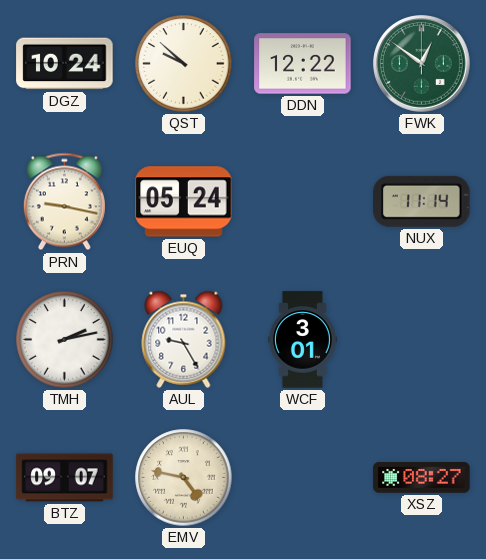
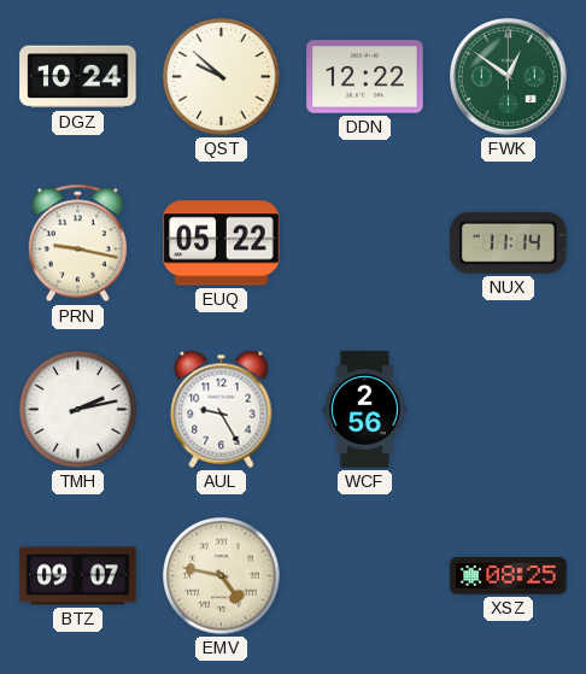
EUQ: 05:24 -> 05:22
WCF: 3:01 -> 2:56
XSZ: 08:27 -> 08:25
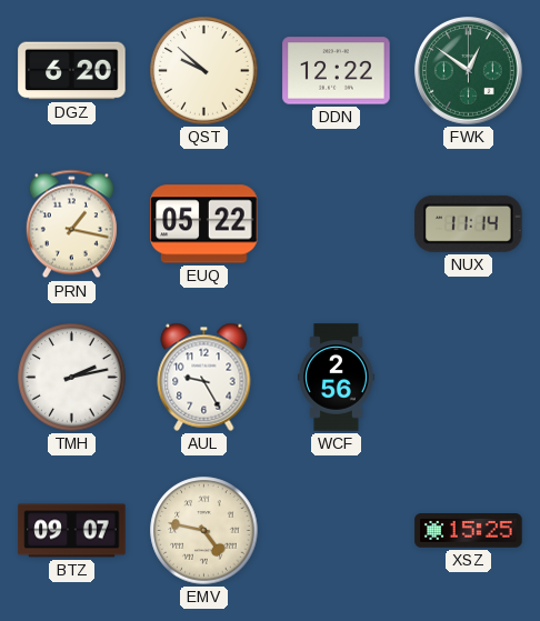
DGZ: 10:24 -> 6:20
PRN: 9:17 -> 1:17
XSZ: 08:25 -> 15:25
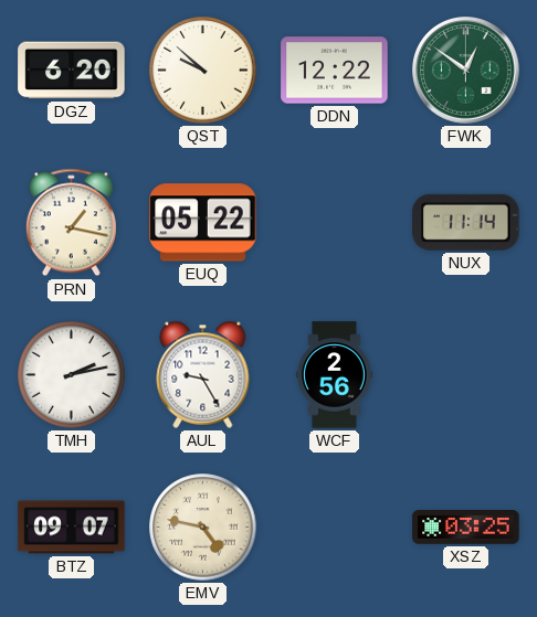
XSZ: 15:25 -> 03:25
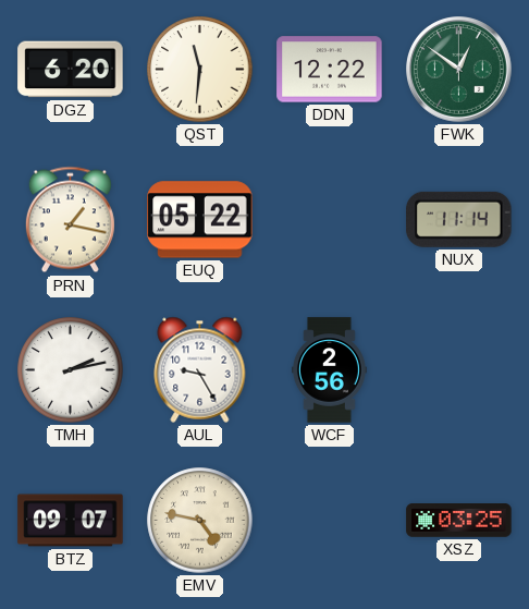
QST: 9:52 -> 11:31
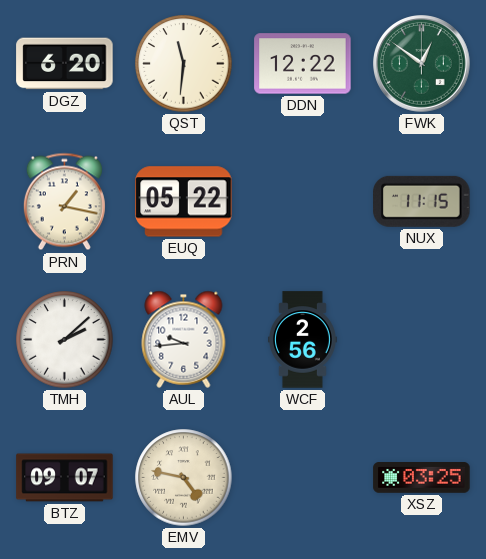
NUX: 11:14 -> 11:15
TMH: 2:13 -> 2:08
AUL: 9:25 -> 9:44
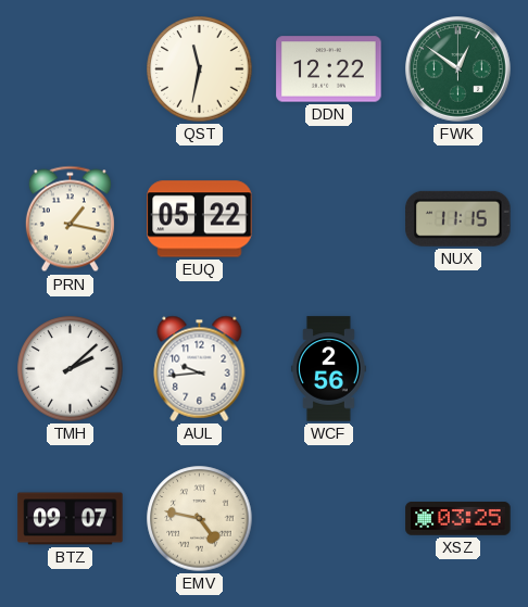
DGZ: 6:20 -> none
QST: 11:31 -> 11:32
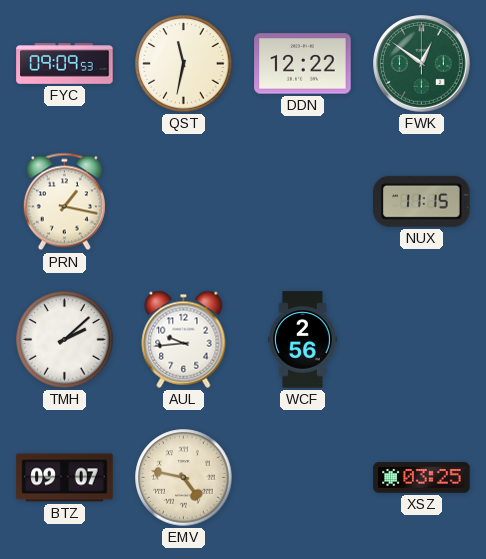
FYC: none -> 09:09
EUQ: 05:22 -> none
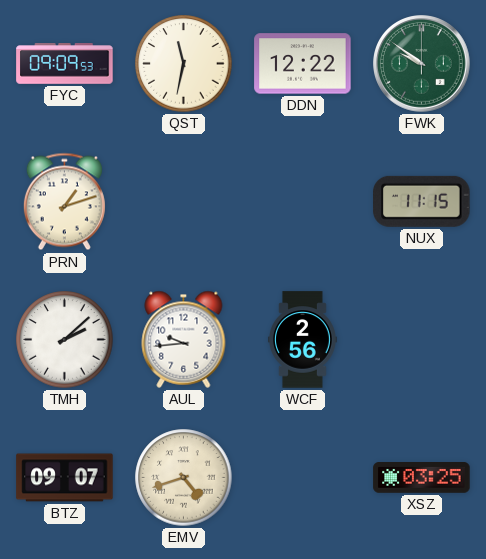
FWK: 12:51 -> 9:51
PRN: 1:17 -> 1:12
EMV: 4:47 -> 4:42
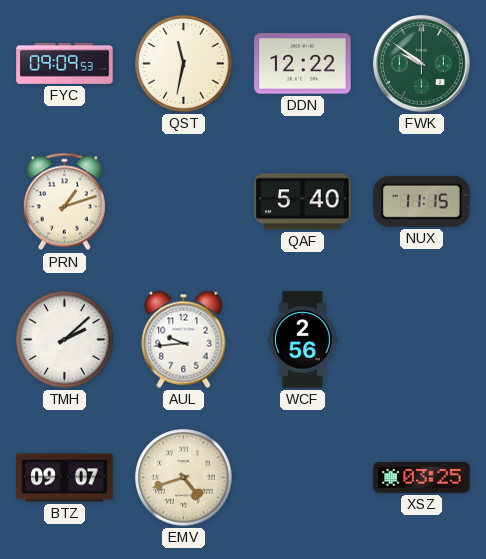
QAF: none -> 5:40
